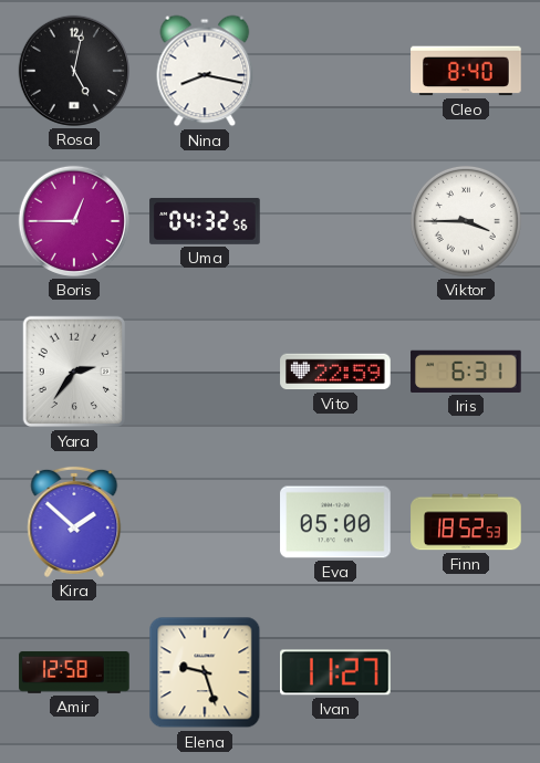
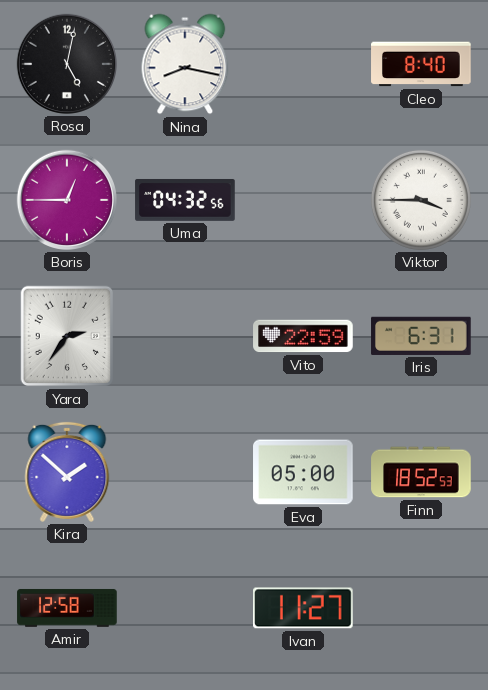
Elena: 9:27 -> none
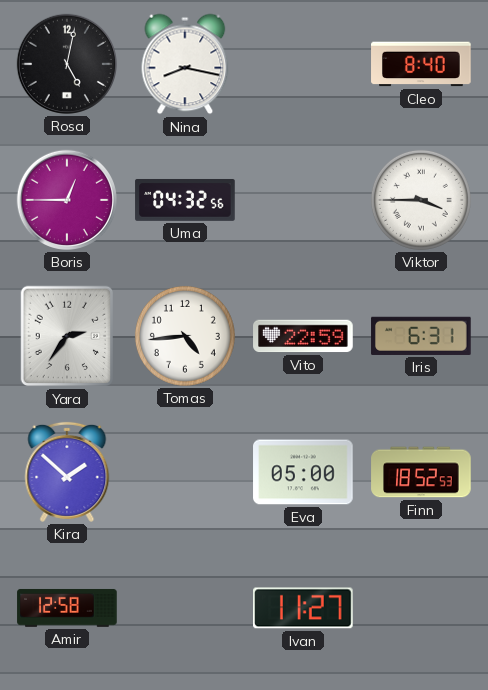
Tomas: none -> 4:44
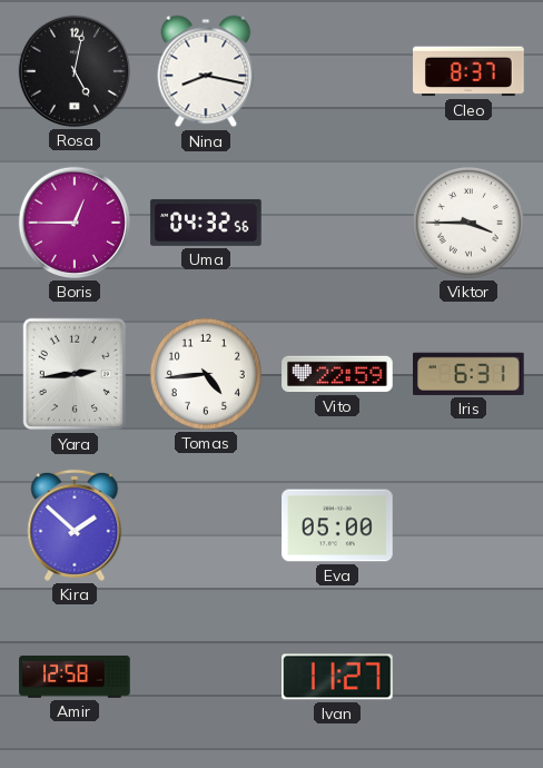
Cleo: 8:40 -> 8:37
Yara: 2:36 -> 2:44
Finn: 18:52 -> none
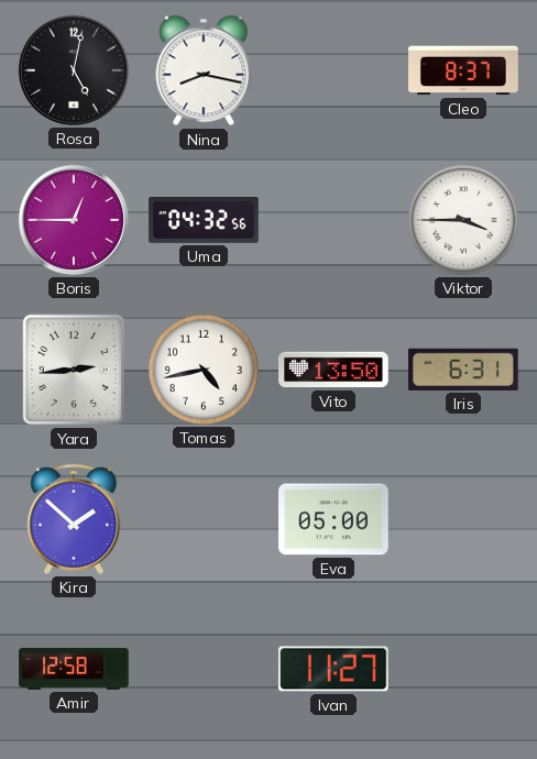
Tomas: 4:44 -> 4:43
Vito: 22:59 -> 13:50
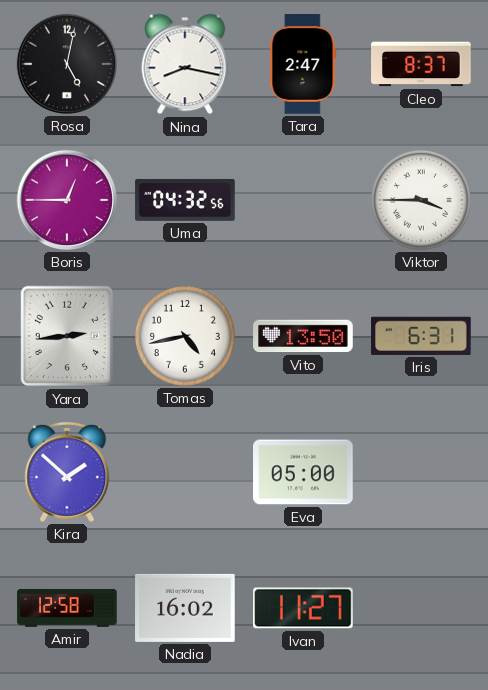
Tara: none -> 2:47
Nadia: none -> 16:02
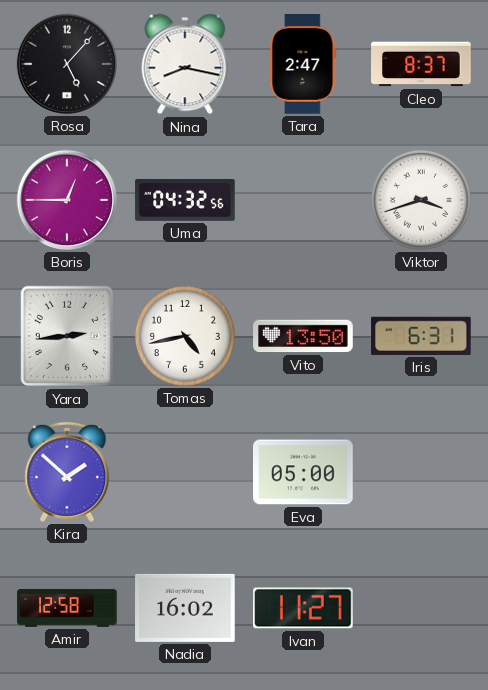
Rosa: 5:02 -> 5:07
Viktor: 3:45 -> 3:42
